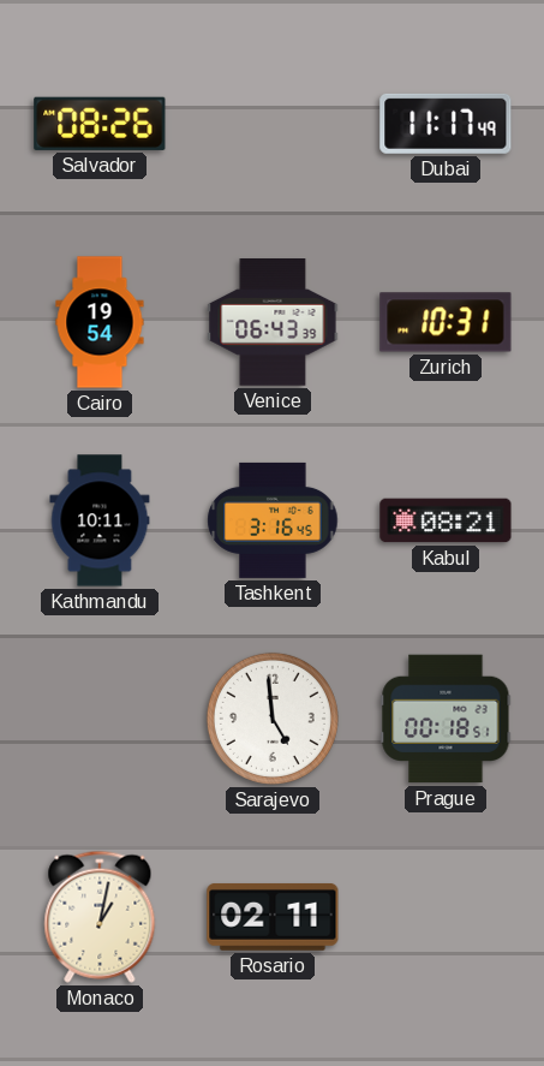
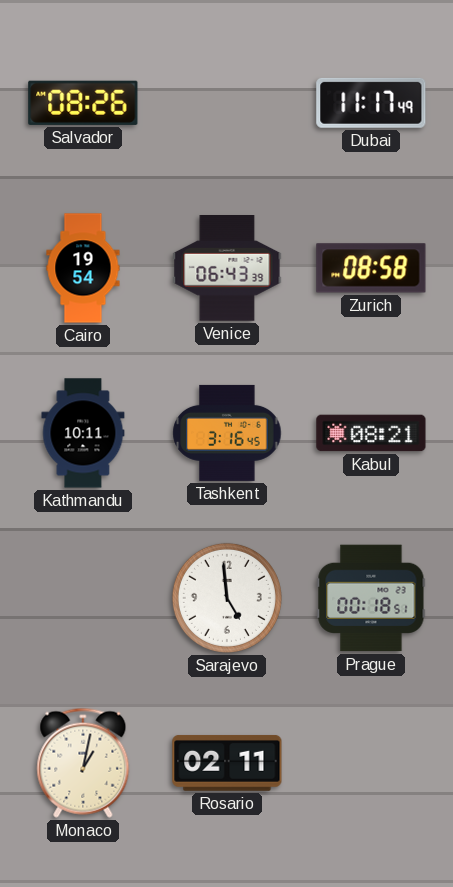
Zurich: 10:31 -> 08:58
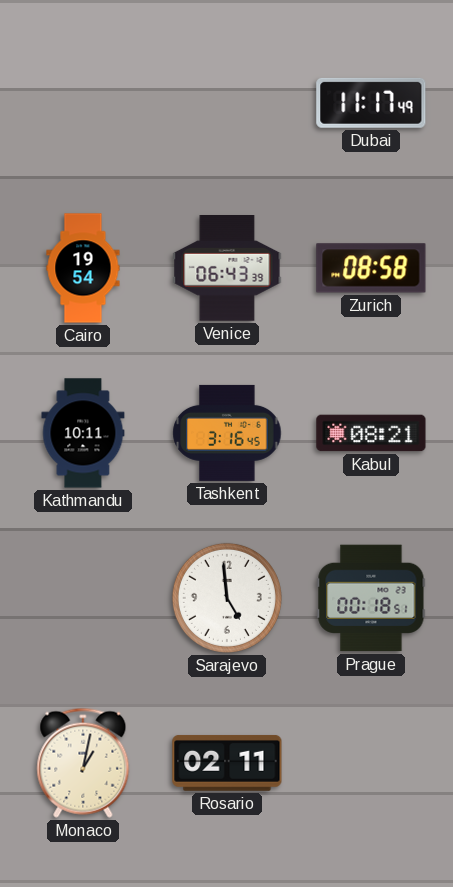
Salvador: 08:26 -> none
